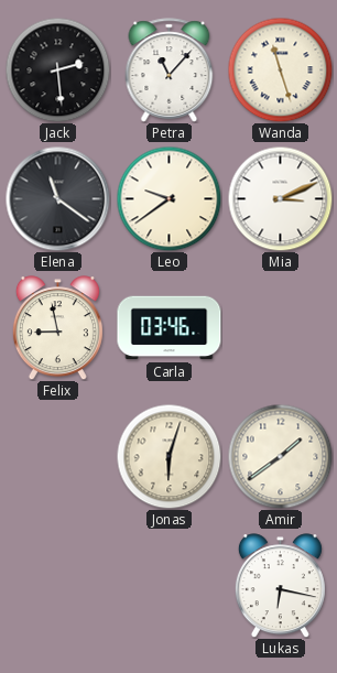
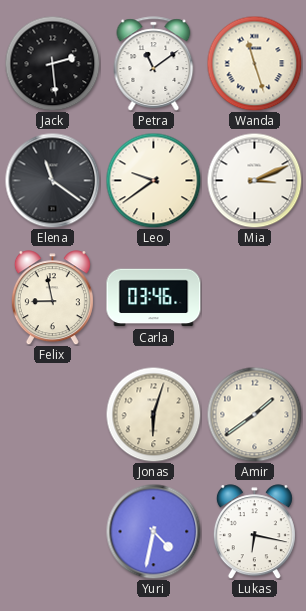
Petra: 11:07 -> 11:09
Yuri: none -> 4:32
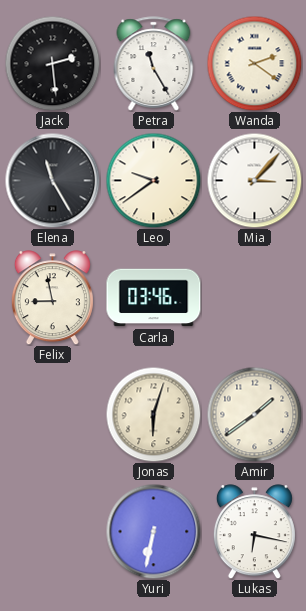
Petra: 11:09 -> 11:25
Wanda: 11:27 -> 2:21
Elena: 11:21 -> 11:25
Mia: 3:11 -> 3:07
Yuri: 4:32 -> 6:32
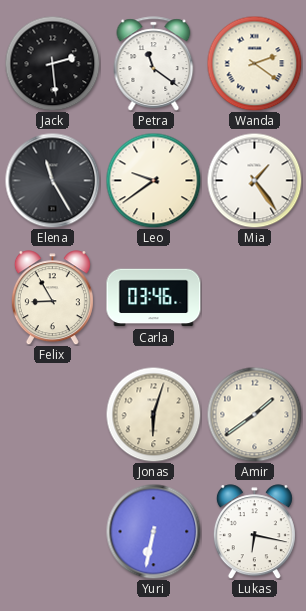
Petra: 11:25 -> 11:21
Mia: 3:07 -> 1:24
Felix: 8:58 -> 8:55
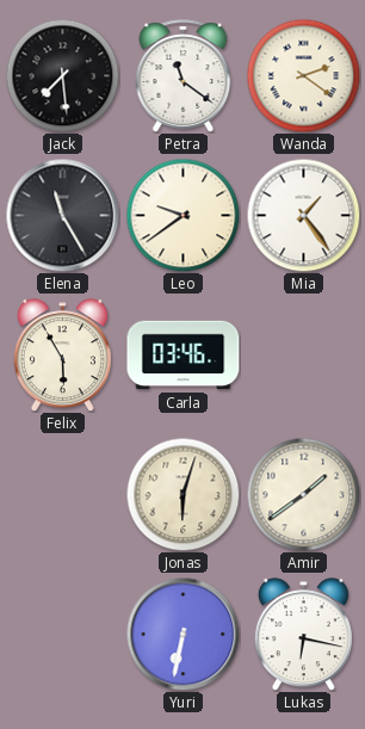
Jack: 2:29 -> 7:29
Felix: 8:55 -> 5:55
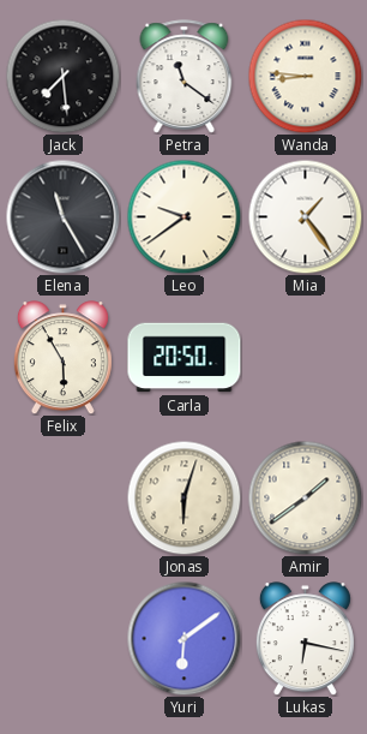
Wanda: 2:21 -> 8:46
Carla: 03:46 -> 20:50
Yuri: 6:32 -> 6:09
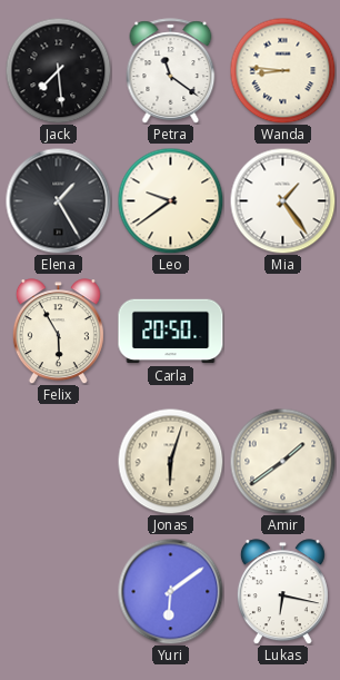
Elena: 11:25 -> 1:25
